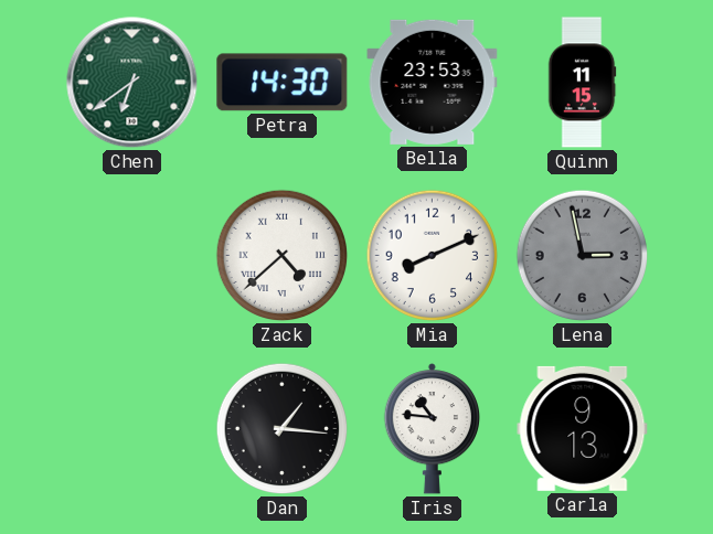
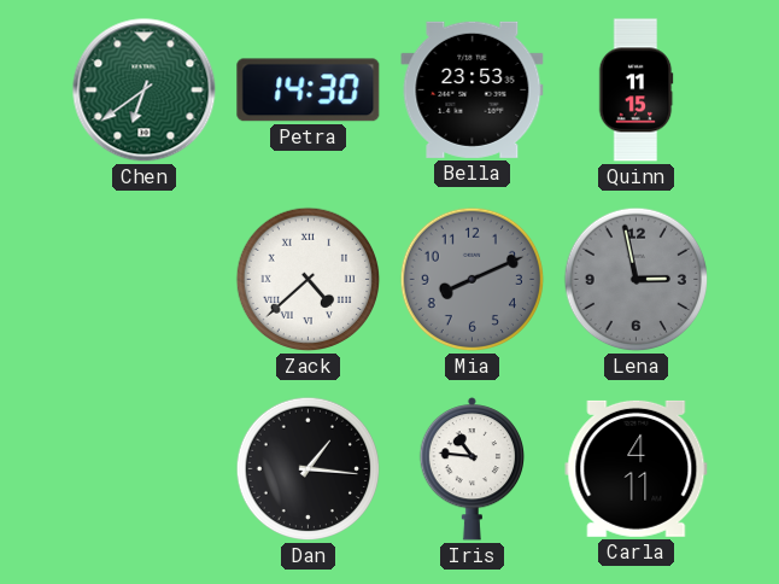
Mia dial: white -> grey
Carla: 9:13 -> 4:11
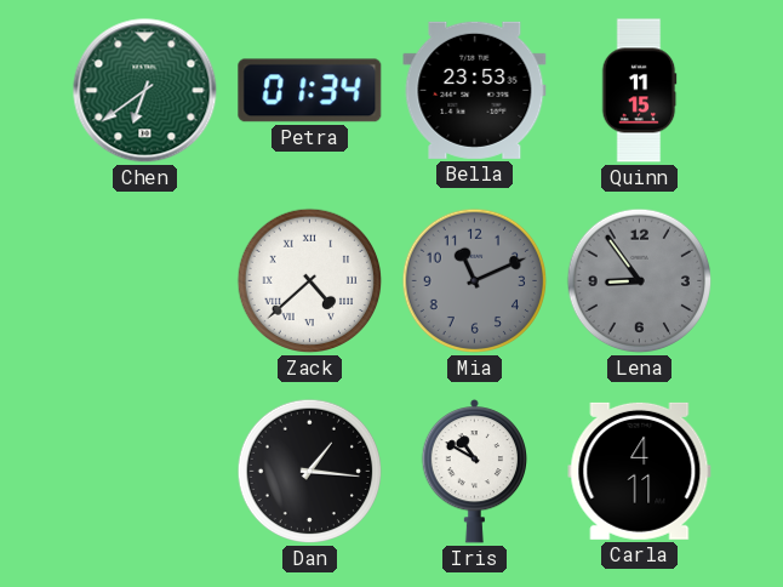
Petra: 14:30 -> 01:34
Mia: 8:11 -> 11:11
Lena: 2:58 -> 8:54
Iris: 10:46 -> 10:50
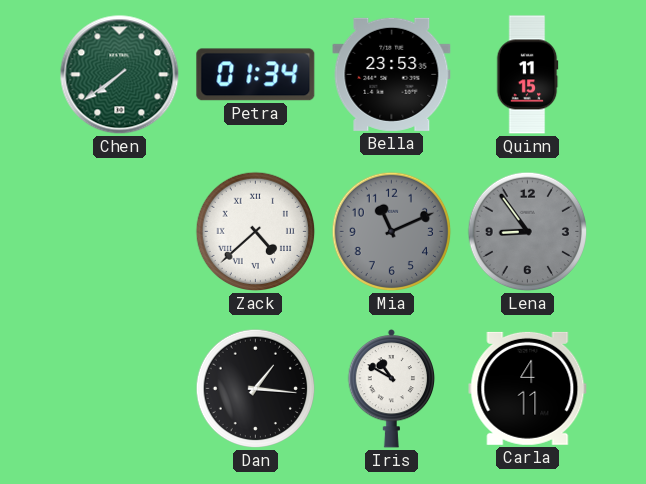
Chen: 6:39 -> 7:39
